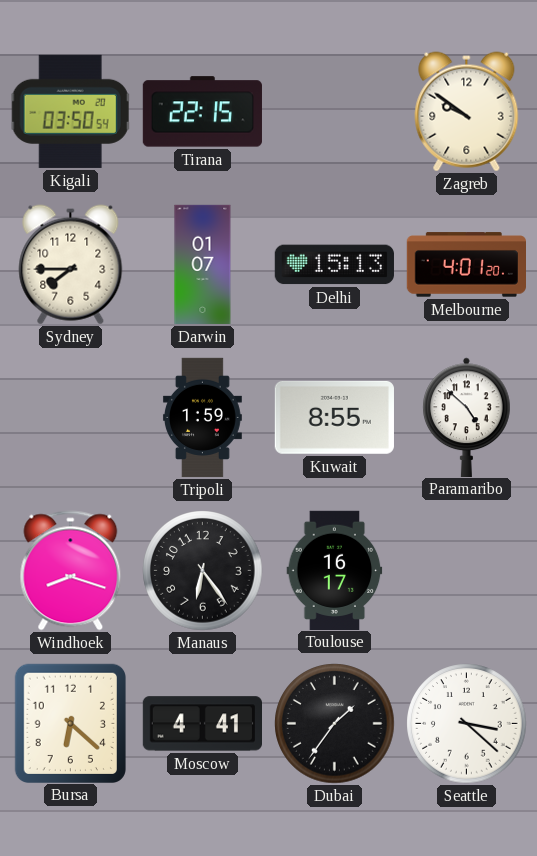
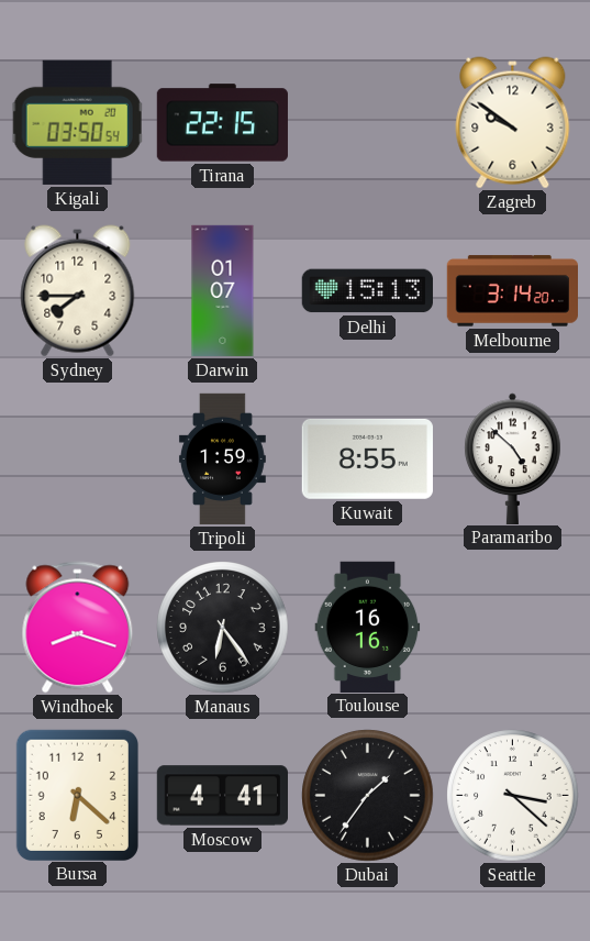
Melbourne: 4:01 -> 3:14
Toulouse: 16:17 -> 16:16
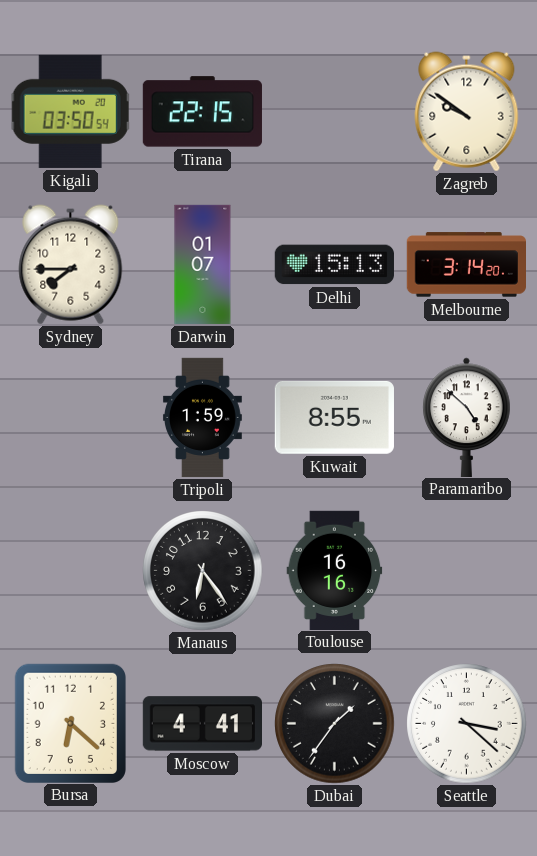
Windhoek: 8:18 -> none
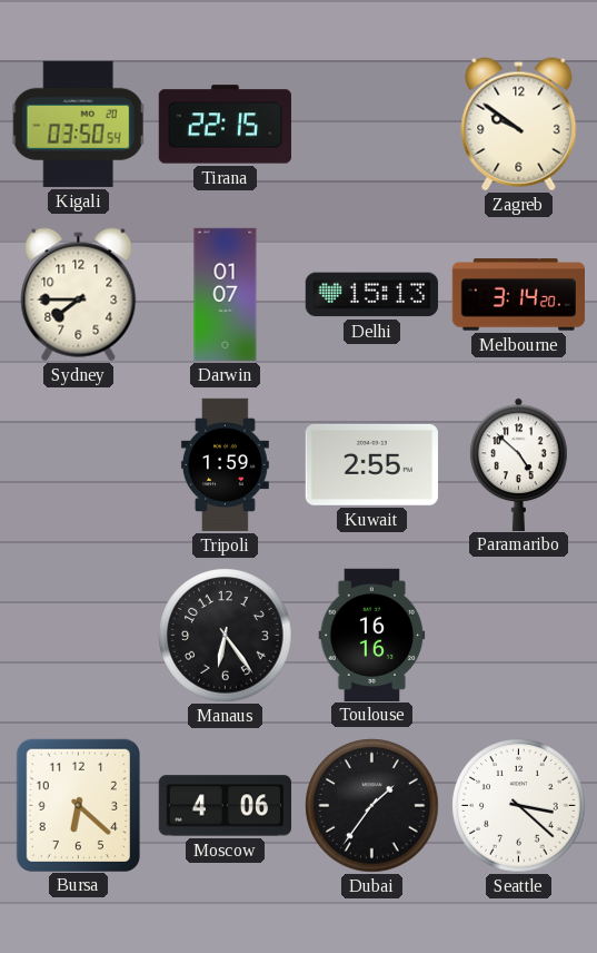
Kuwait: 8:55 -> 2:55
Moscow: 4:41 -> 4:06
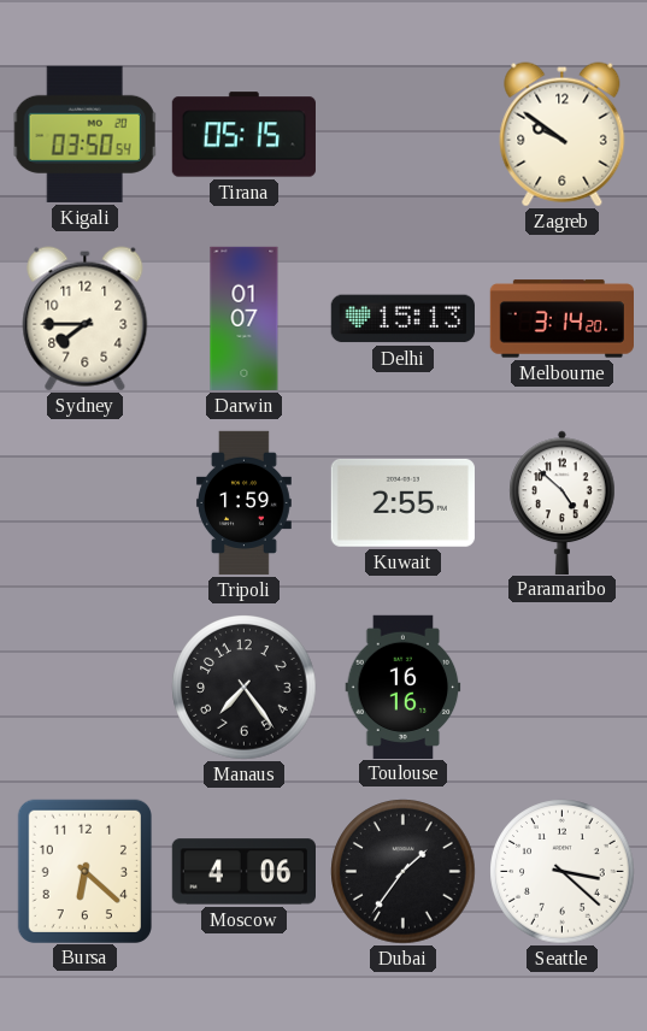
Tirana: 22:15 -> 05:15
Manaus: 6:24 -> 7:24
